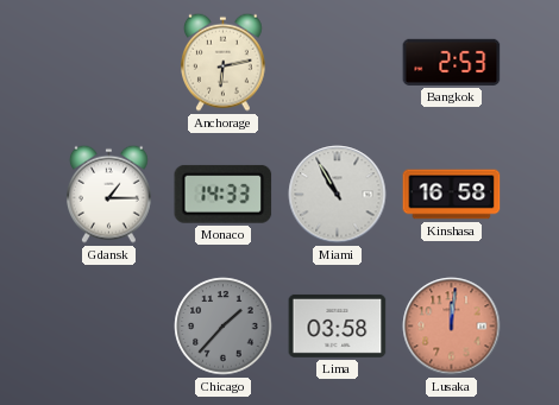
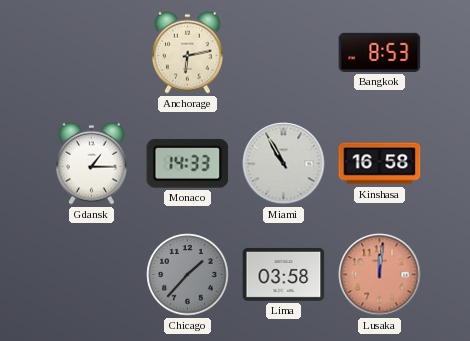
Bangkok: 2:53 -> 8:53
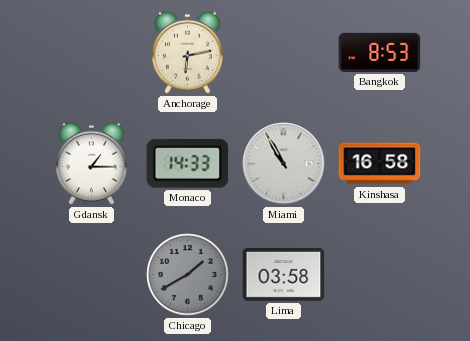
Chicago: 1:37 -> 1:40
Lusaka: 12:01 -> none
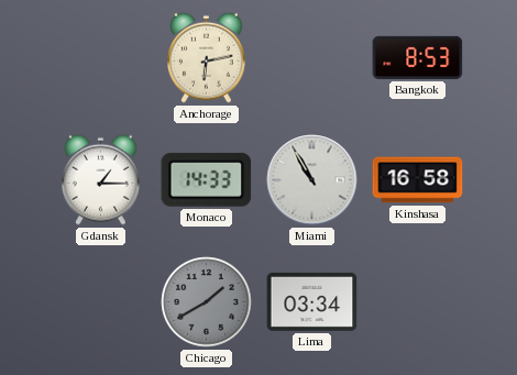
Lima: 03:58 -> 03:34
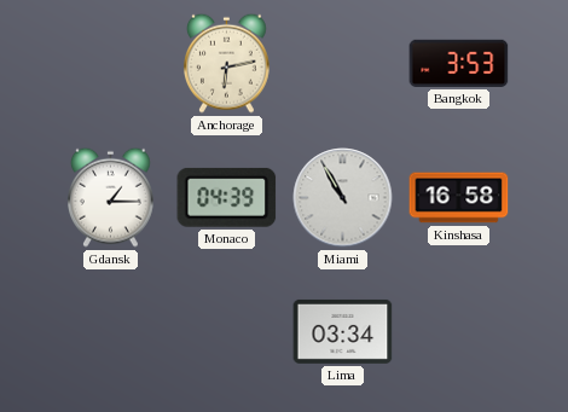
Bangkok: 8:53 -> 3:53
Monaco: 14:33 -> 04:39
Chicago: 1:40 -> none
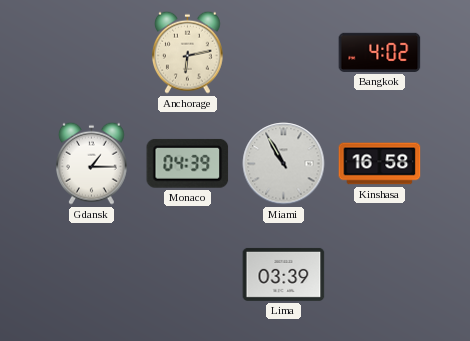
Bangkok: 3:53 -> 4:02
Lima: 03:34 -> 03:39
